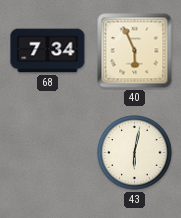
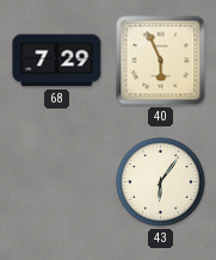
68: 7:34 -> 7:29
43: 6:02 -> 6:06
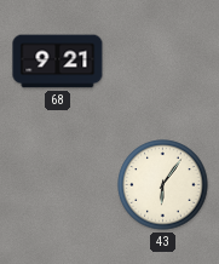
68: 7:29 -> 9:21
40: 5:56 -> none
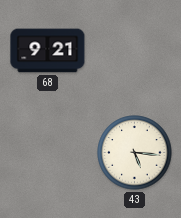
43: 6:06 -> 5:16
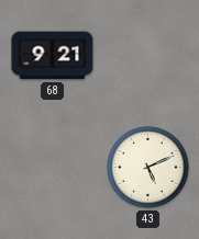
43: 5:16 -> 5:11
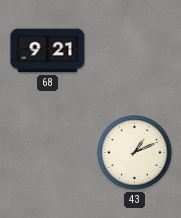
43: 5:11 -> 1:11
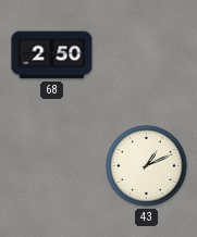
68: 9:21 -> 2:50
